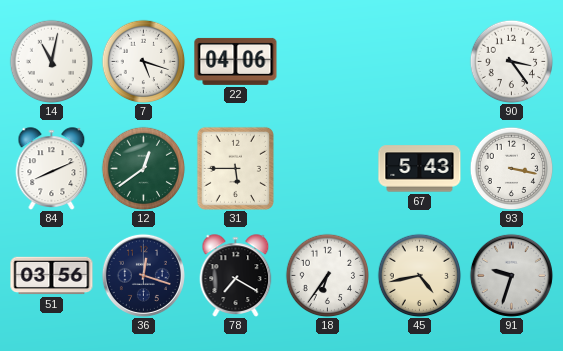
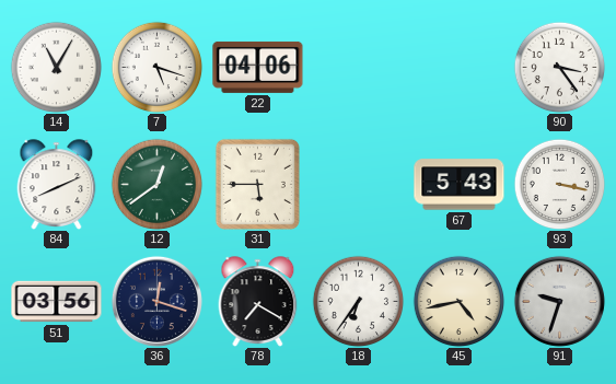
14: 11:02 -> 11:05
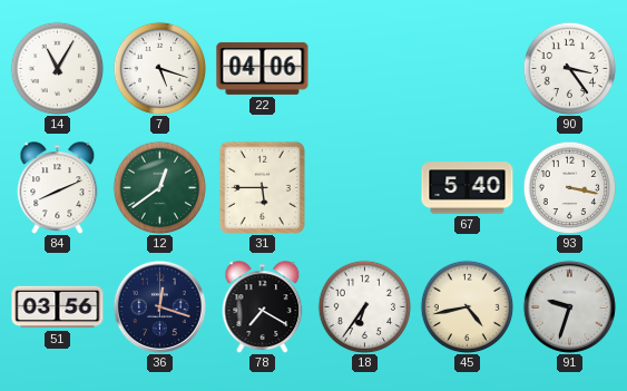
67: 5:43 -> 5:40
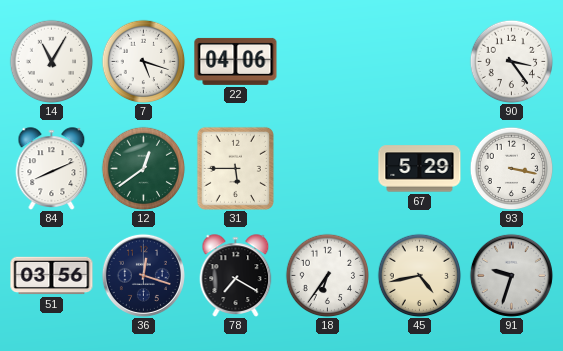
67: 5:40 -> 5:29
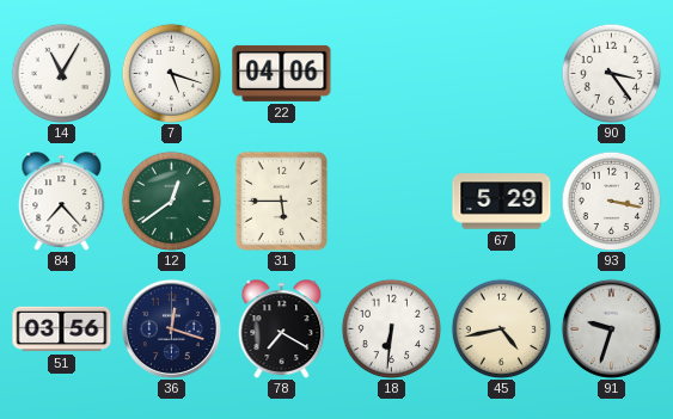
84: 8:11 -> 7:23
18: 6:36 -> 6:31
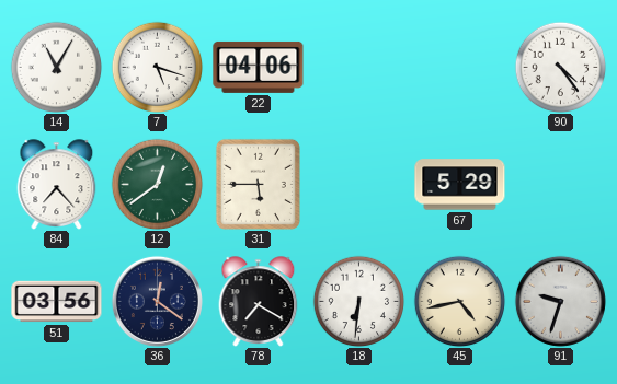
90: 3:24 -> 4:24
93: 3:17 -> none
36: 12:18 -> 12:21
